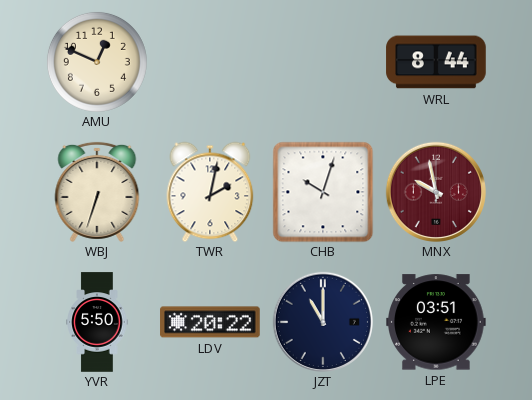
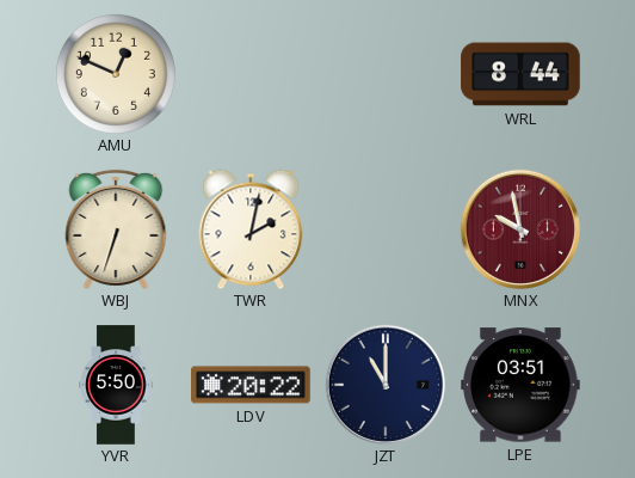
CHB: 10:03 -> none
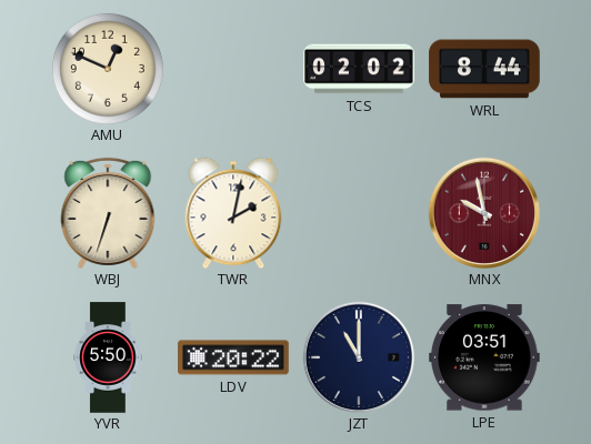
TCS: none -> 02:02
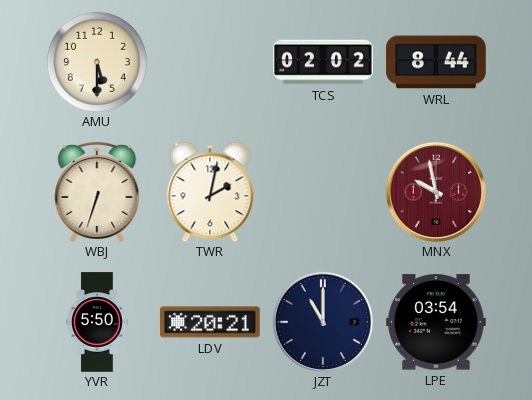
AMU: 12:49 -> 5:30
LDV: 20:22 -> 20:21
LPE: 03:51 -> 03:54
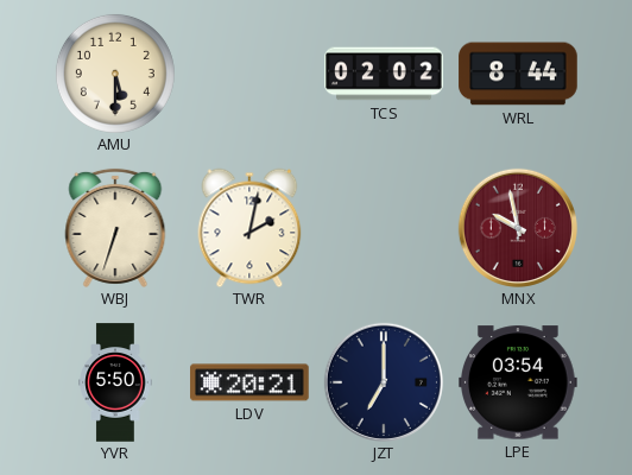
JZT: 11:00 -> 7:00
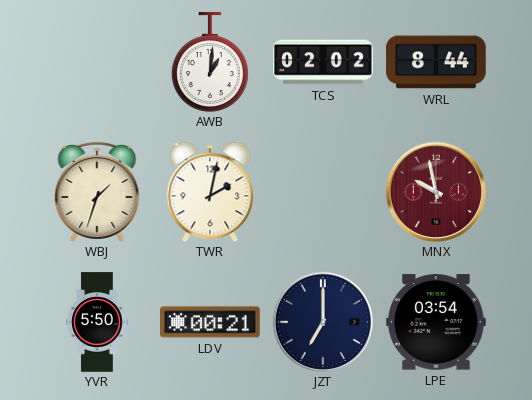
AMU: 5:30 -> none
AWB: none -> 1:01
WBJ: 6:33 -> 1:33
LDV: 20:21 -> 00:21
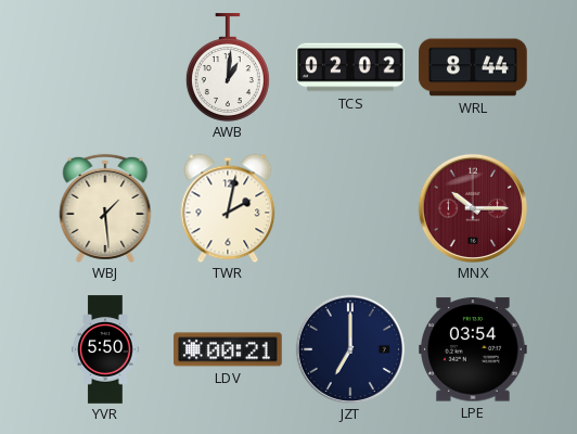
WBJ: 1:33 -> 1:29
MNX: 9:58 -> 10:15
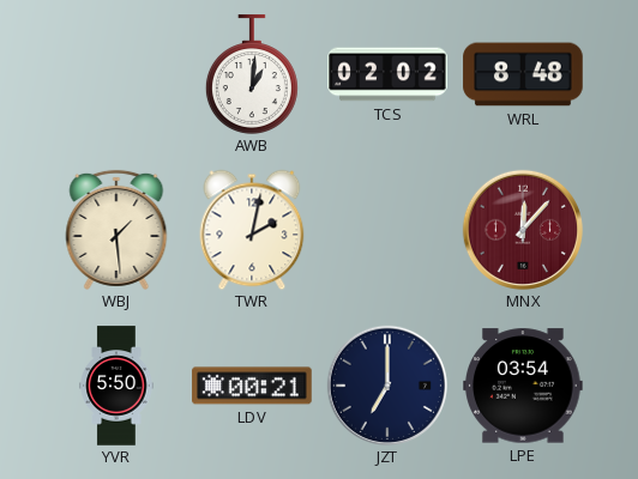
WRL: 8:44 -> 8:48
MNX: 10:15 -> 12:07
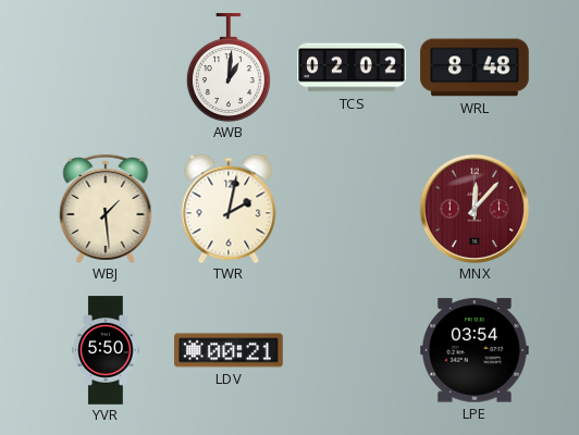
JZT: 7:00 -> none
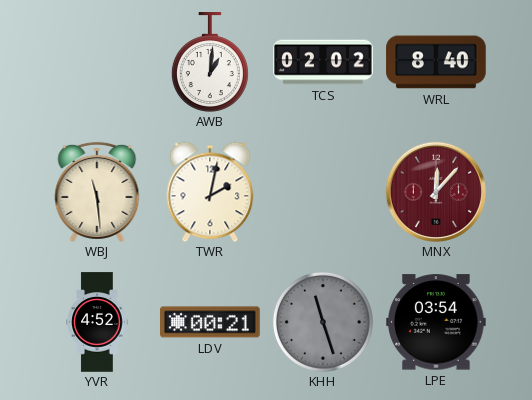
WRL: 8:48 -> 8:40
WBJ: 1:29 -> 11:29
YVR: 5:50 -> 4:52
KHH: none -> 11:27
